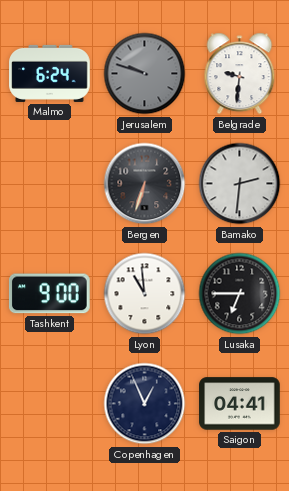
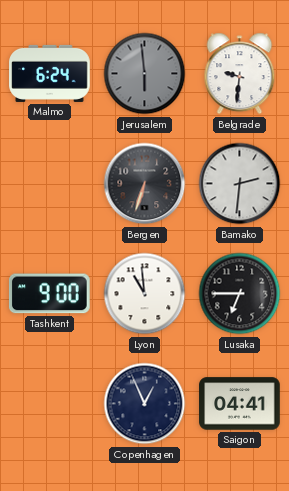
Jerusalem: 9:48 -> 5:59
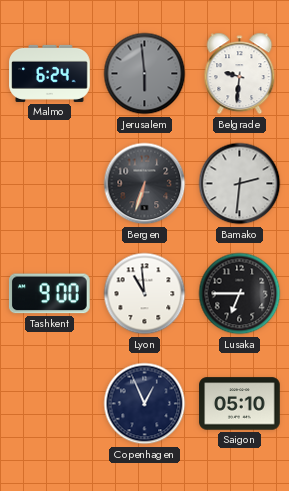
Saigon: 04:41 -> 05:10
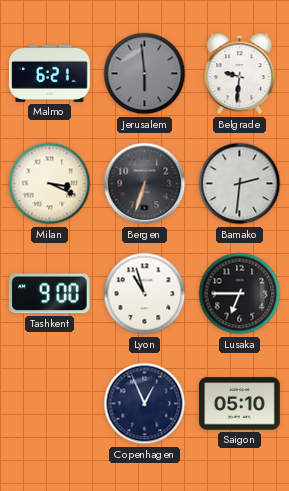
Malmo: 6:24 -> 6:21
Milan: none -> 3:19
Lyon: 10:59 -> 10:57
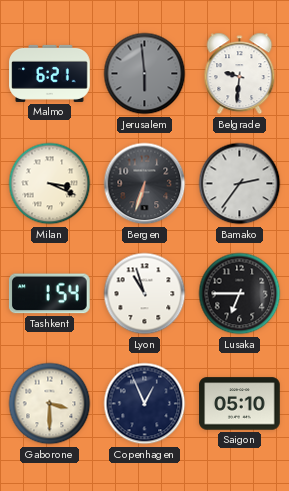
Bamako: 2:31 -> 2:36
Tashkent: 9:00 -> 1:54
Gaborone: none -> 3:30
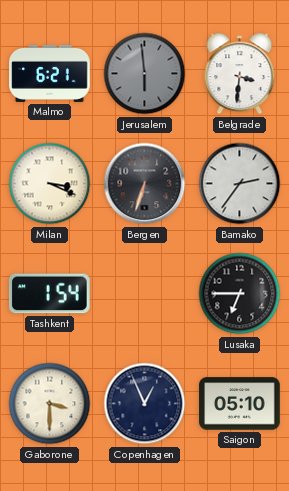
Belgrade: 9:31 -> 3:31
Lyon: 10:57 -> none
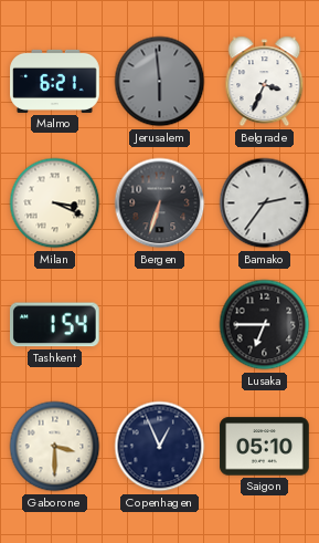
Belgrade: 3:31 -> 3:34
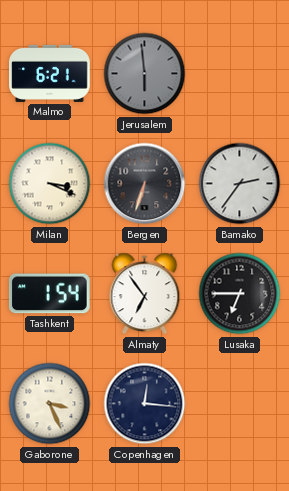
Belgrade: 3:34 -> none
Almaty: none -> 6:54
Gaborone: 3:30 -> 3:26
Copenhagen: 12:56 -> 12:16
Saigon: 05:10 -> none
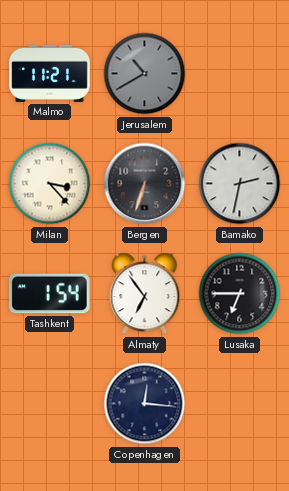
Malmo: 6:21 -> 11:21
Jerusalem: 5:59 -> 10:40
Milan: 3:19 -> 3:23
Bamako: 2:36 -> 2:32
Gaborone: 3:26 -> none
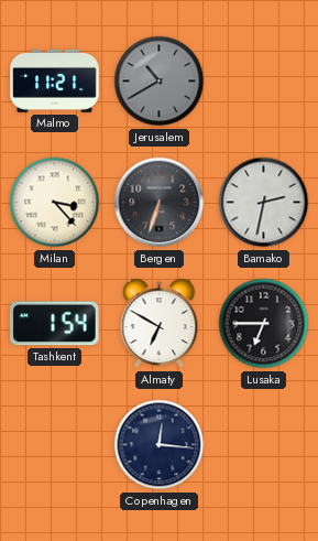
Almaty: 6:54 -> 6:50
